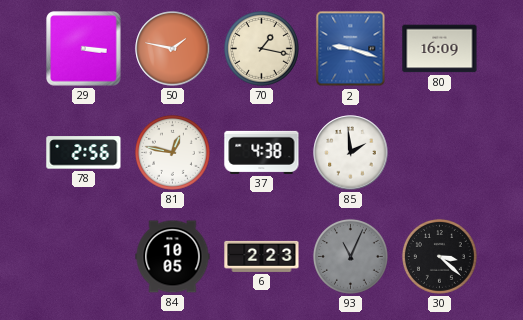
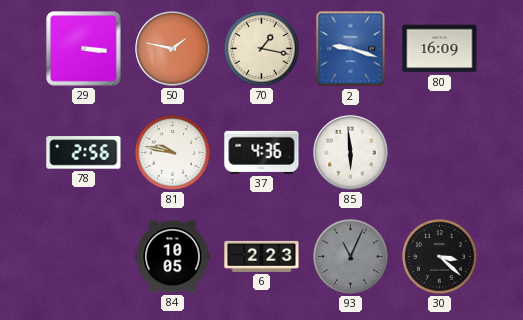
81: 12:47 -> 9:47
37: 4:38 -> 4:36
85: 1:59 -> 5:59
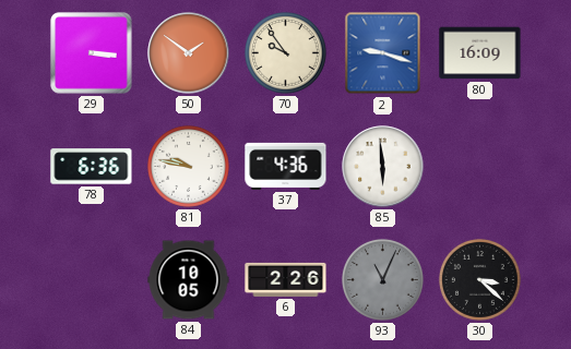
50: 1:47 -> 1:51
70: 1:17 -> 9:54
78: 2:56 -> 6:36
6: 2:23 -> 2:26
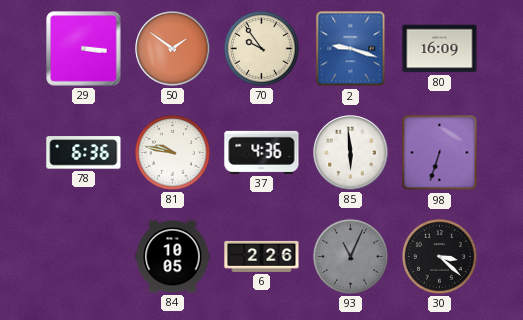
98: none -> 6:33
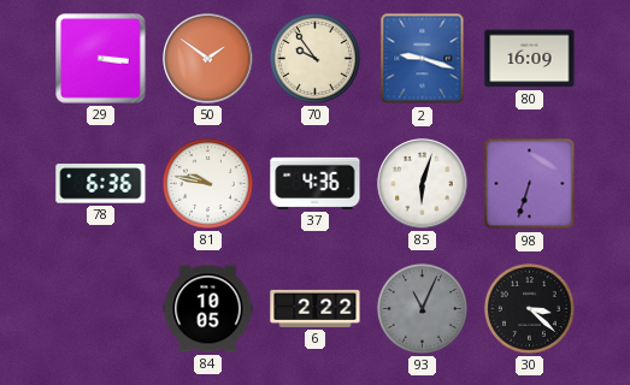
85: 5:59 -> 6:03
6: 2:26 -> 2:22
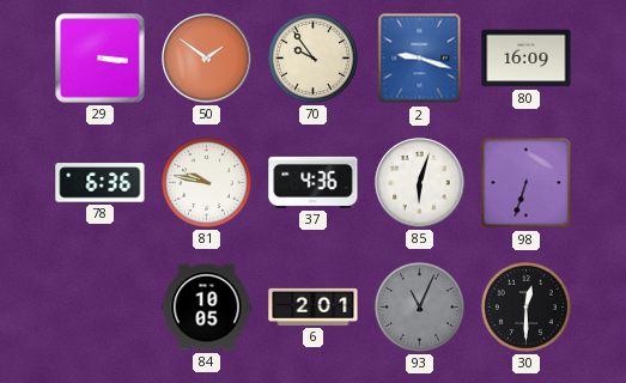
6: 2:22 -> 2:01
30: 3:22 -> 12:30
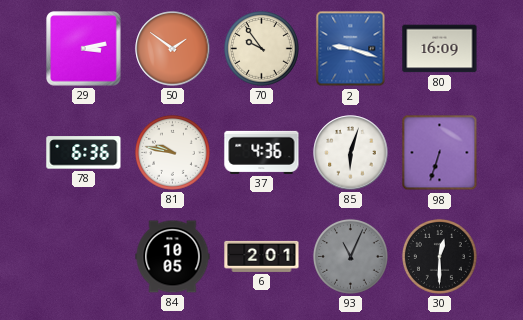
29: 3:16 -> 3:13
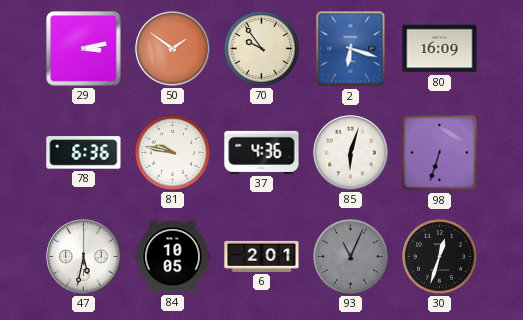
2: 9:18 -> 6:18
47: none -> 5:32
30: 12:30 -> 12:33
